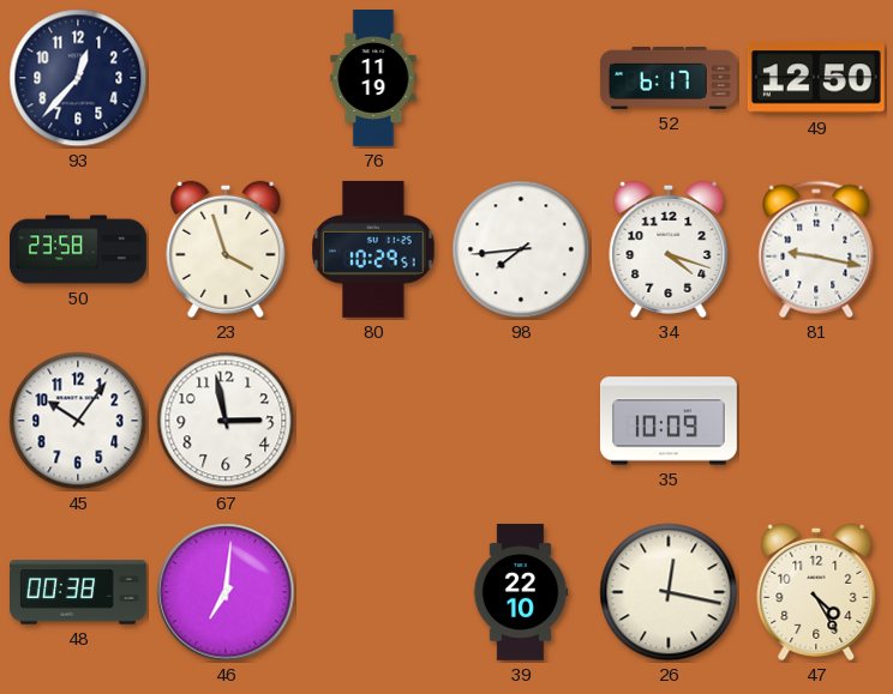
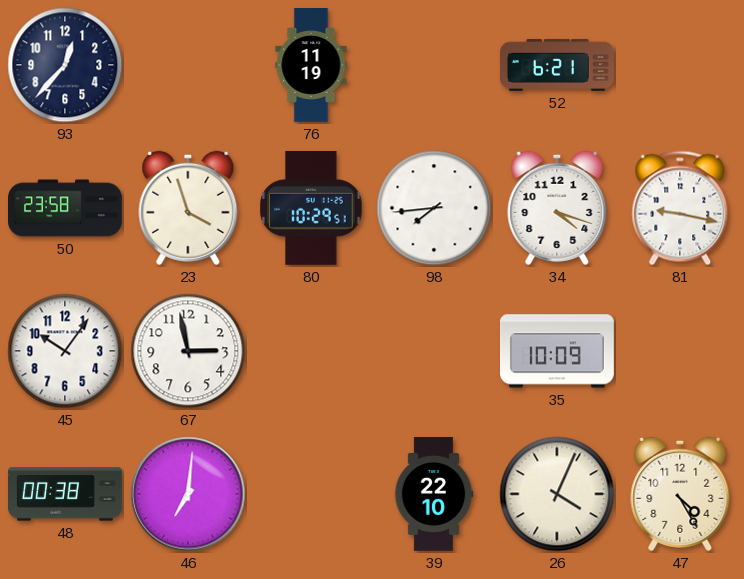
52: 6:17 -> 6:21
49: 12:50 -> none
26: 12:17 -> 4:04
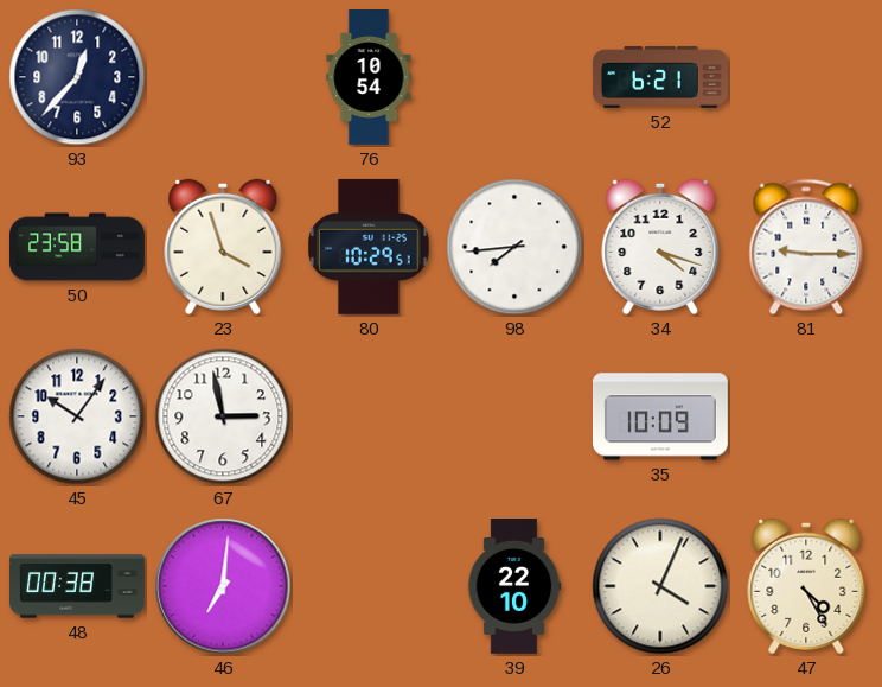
76: 11:19 -> 10:54
81: 9:17 -> 9:15
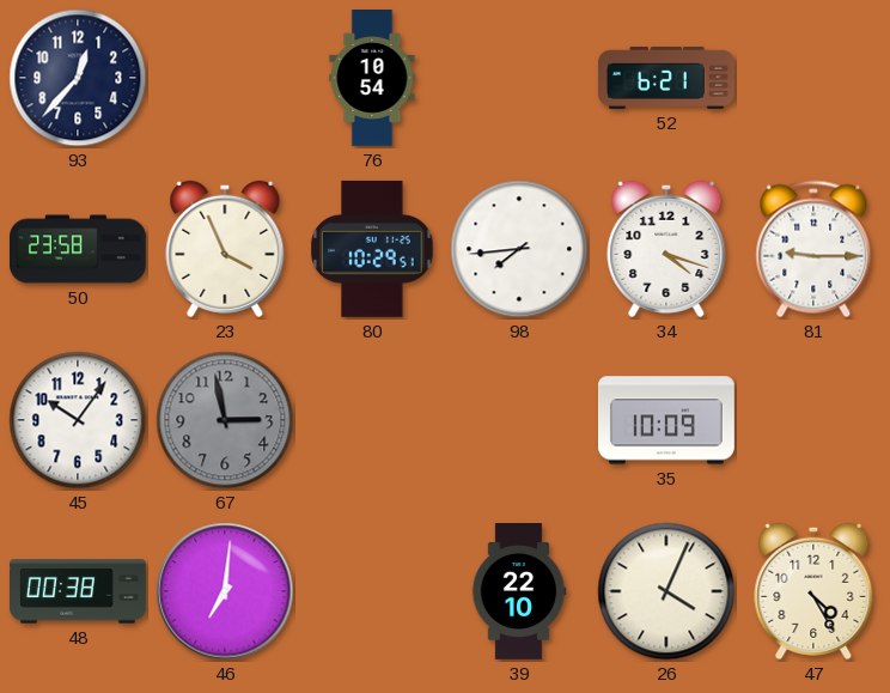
23: 3:57 -> 3:56
67 dial: white -> grey
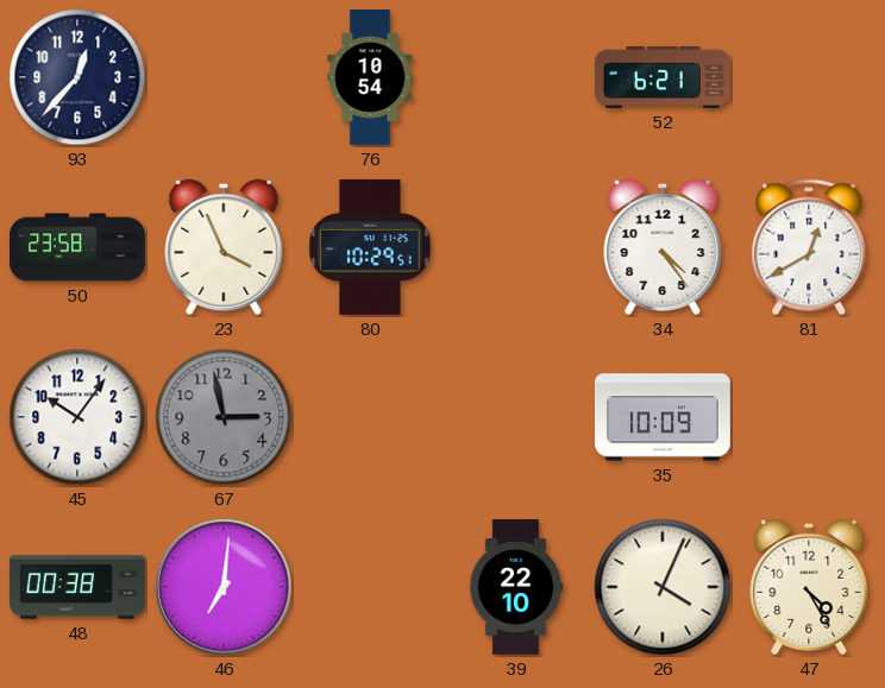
98: 7:44 -> none
34: 4:18 -> 4:24
81: 9:15 -> 12:40
